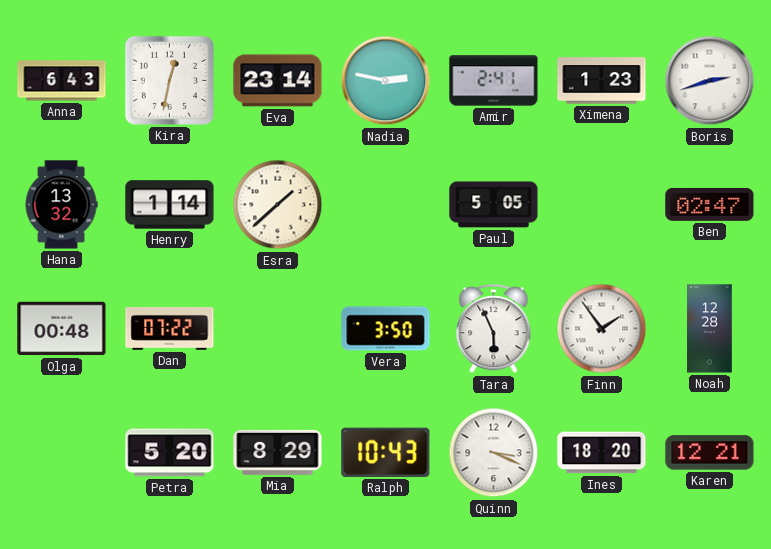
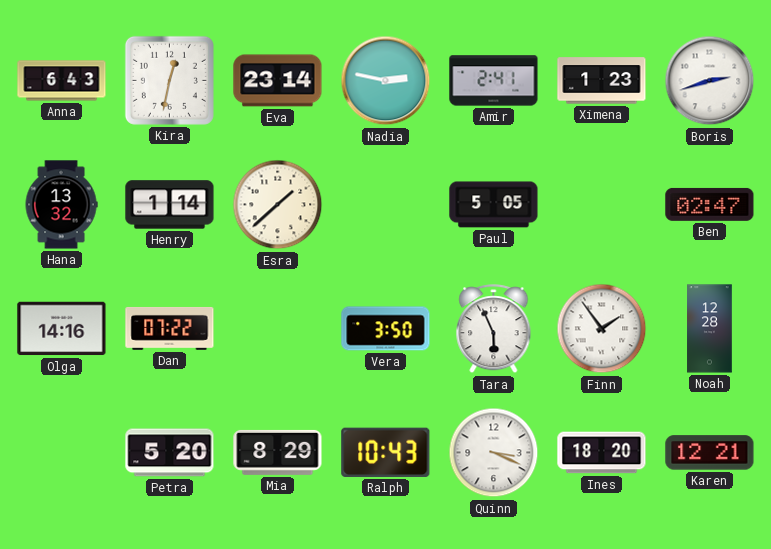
Olga: 00:48 -> 14:16
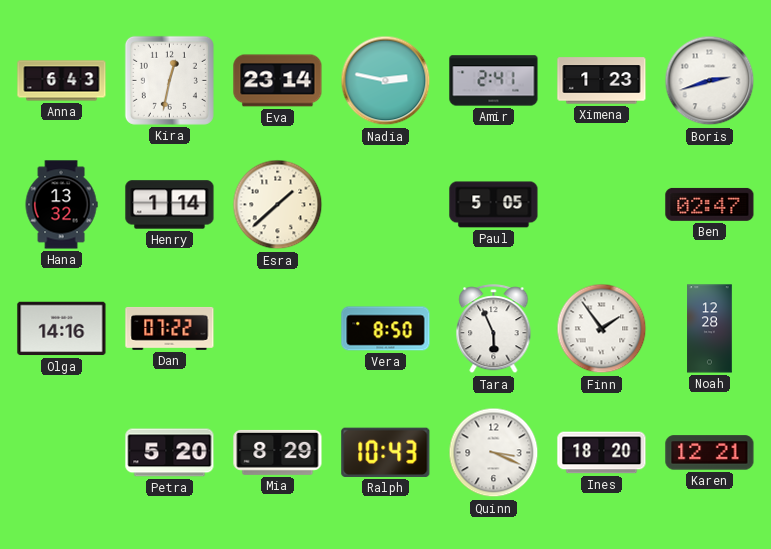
Vera: 3:50 -> 8:50
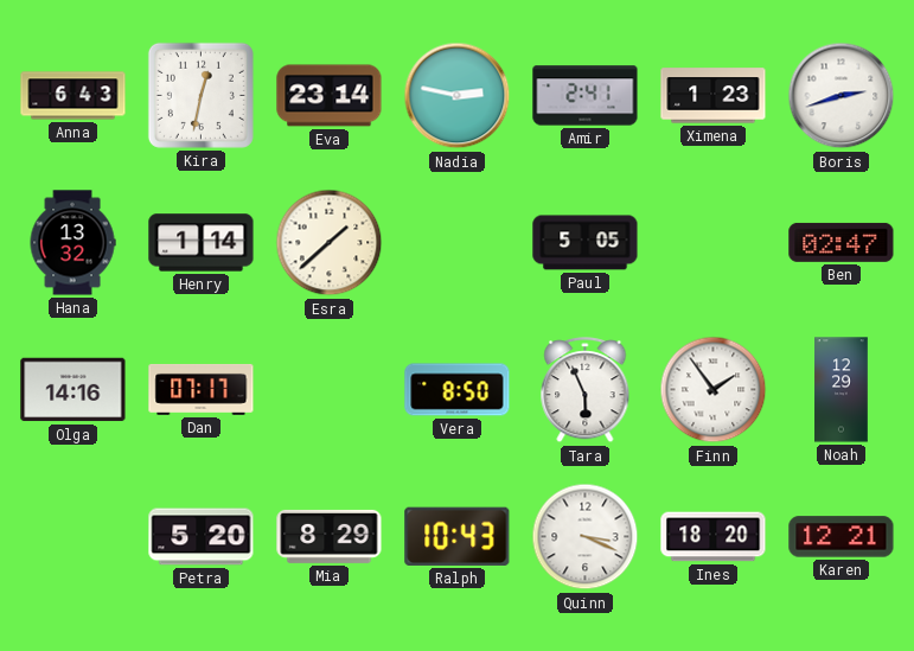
Dan: 07:22 -> 07:17
Noah: 12:28 -> 12:29
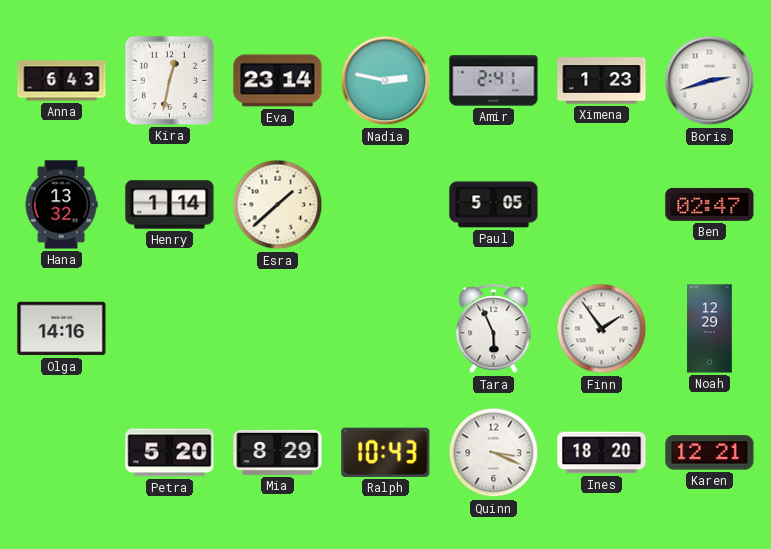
Dan: 07:17 -> none
Vera: 8:50 -> none
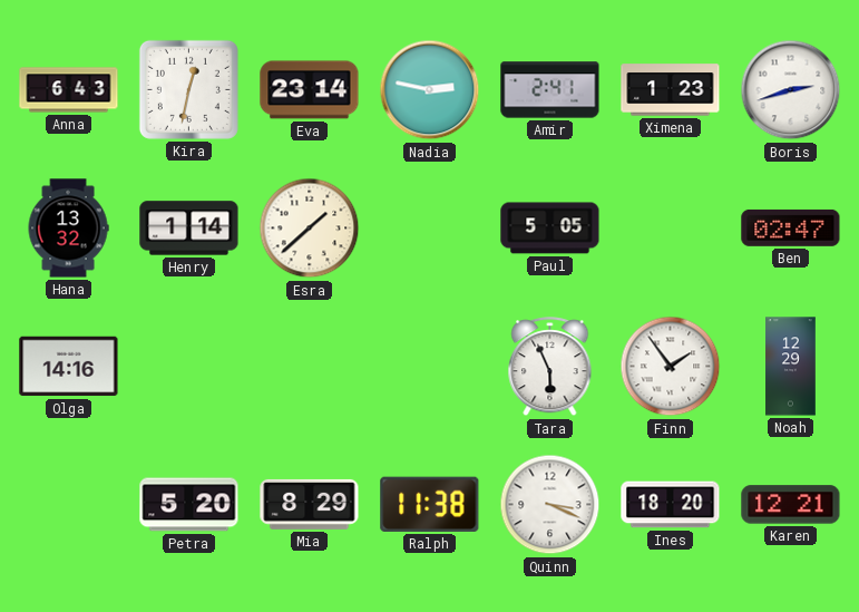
Ralph: 10:43 -> 11:38
